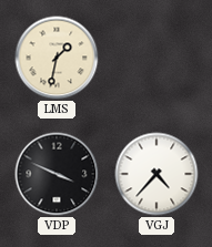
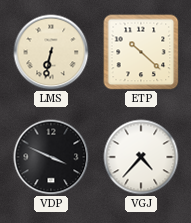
LMS: 1:32 -> 6:32
ETP: none -> 10:22
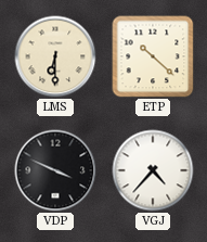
LMS: 6:32 -> 6:30
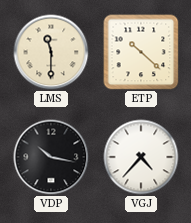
LMS: 6:30 -> 11:30
VDP: 3:49 -> 10:17
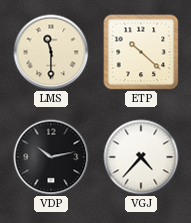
VDP: 10:17 -> 10:13
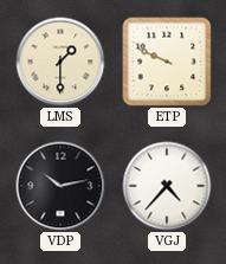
LMS: 11:30 -> 1:30
ETP: 10:22 -> 9:49
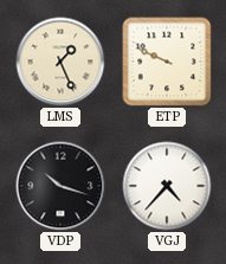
LMS: 1:30 -> 1:26
VDP: 10:13 -> 10:18
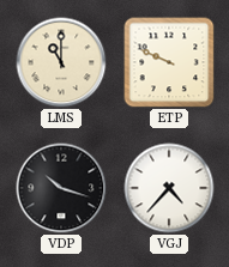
LMS: 1:26 -> 11:00
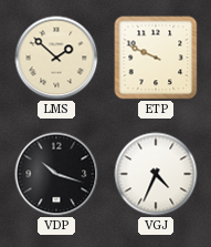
LMS: 11:00 -> 1:52
VGJ: 4:37 -> 4:34
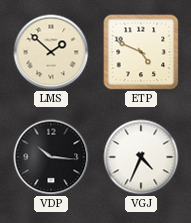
ETP: 9:49 -> 4:49
VDP: 10:18 -> 10:16
